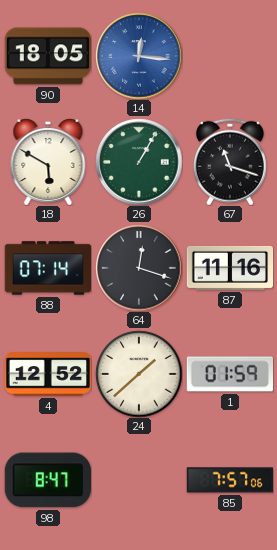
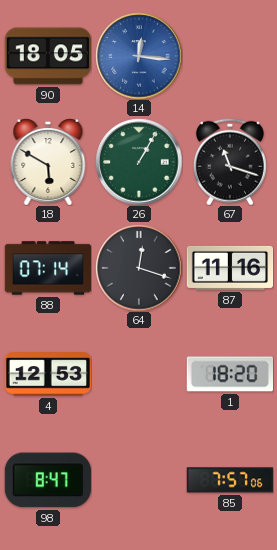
4: 12:52 -> 12:53
24: 1:38 -> none
1: 01:59 -> 18:20
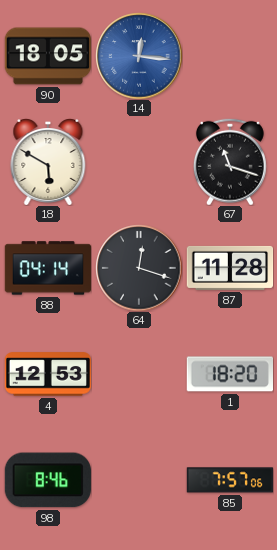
26: 1:05 -> none
88: 07:14 -> 04:14
87: 11:16 -> 11:28
98: 8:47 -> 8:46
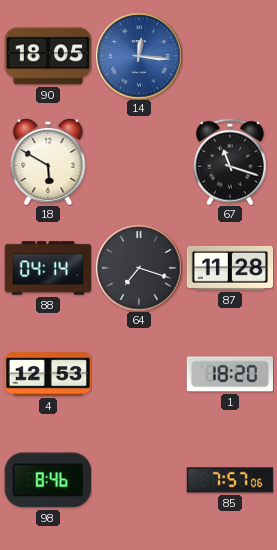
64: 12:18 -> 7:18
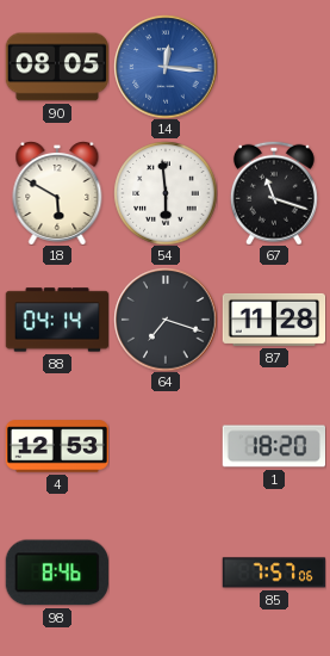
90: 18:05 -> 08:05
54: none -> 5:59
